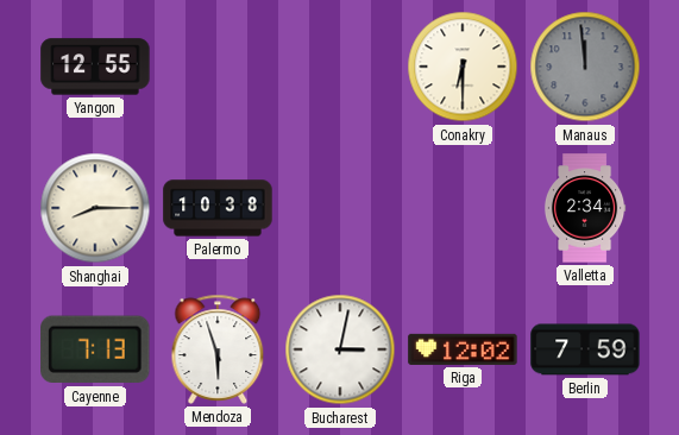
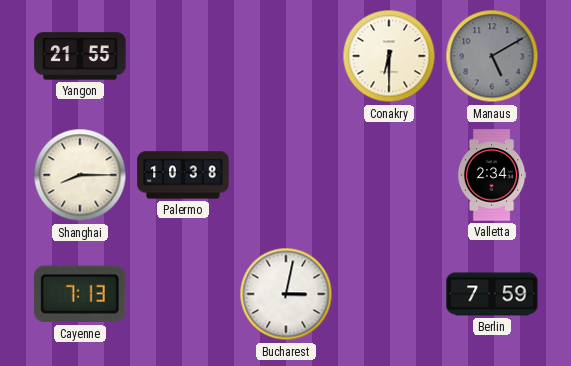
Yangon: 12:55 -> 21:55
Manaus: 11:59 -> 5:10
Mendoza: 5:57 -> none
Riga: 12:02 -> none
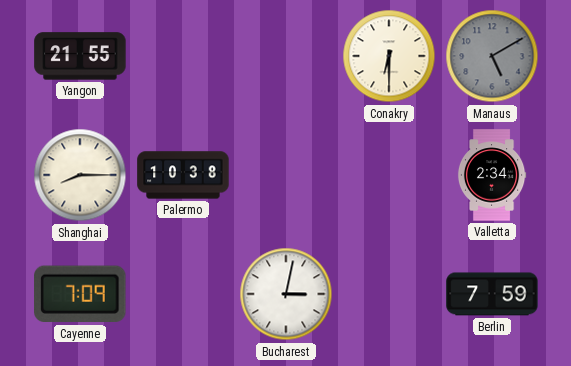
Cayenne: 7:13 -> 7:09
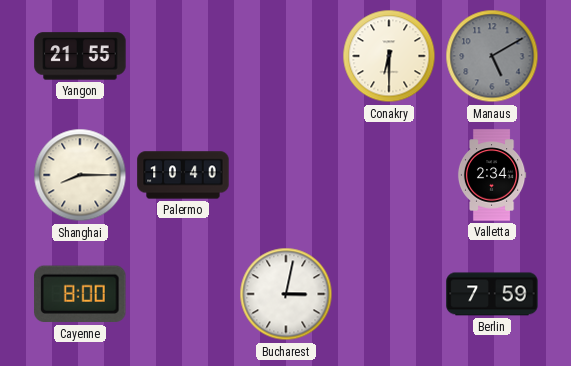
Palermo: 10:38 -> 10:40
Cayenne: 7:09 -> 8:00
